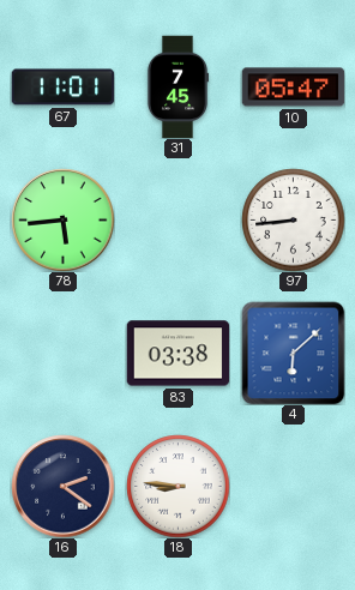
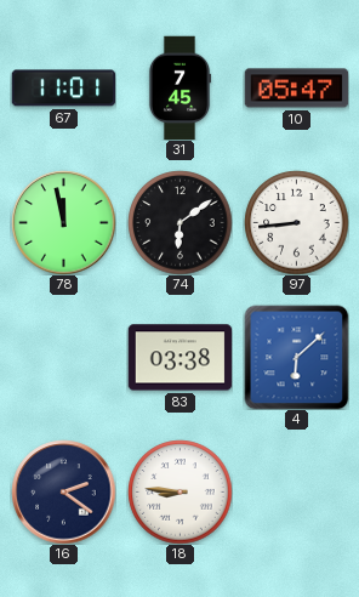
78: 5:44 -> 11:58
74: none -> 6:09
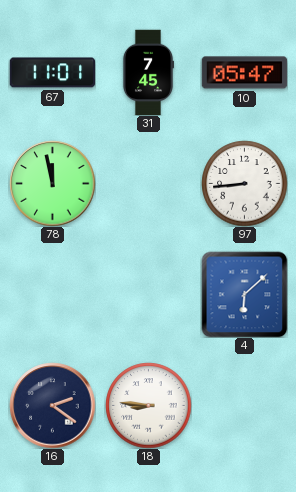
74: 6:09 -> none
83: 03:38 -> none
